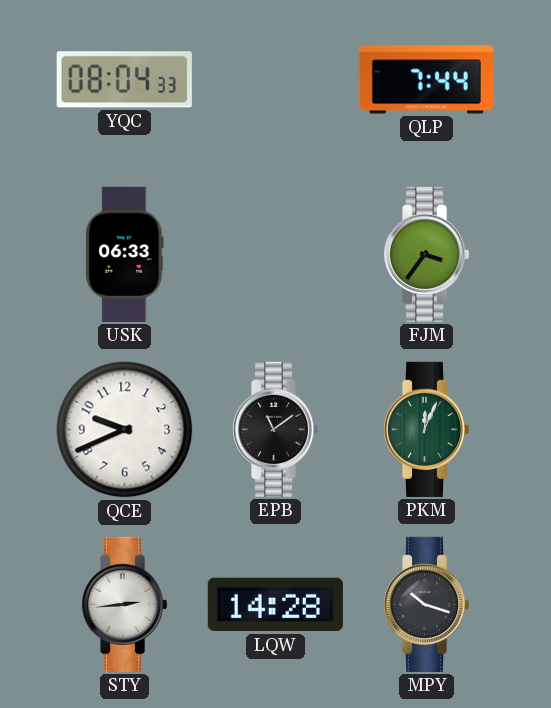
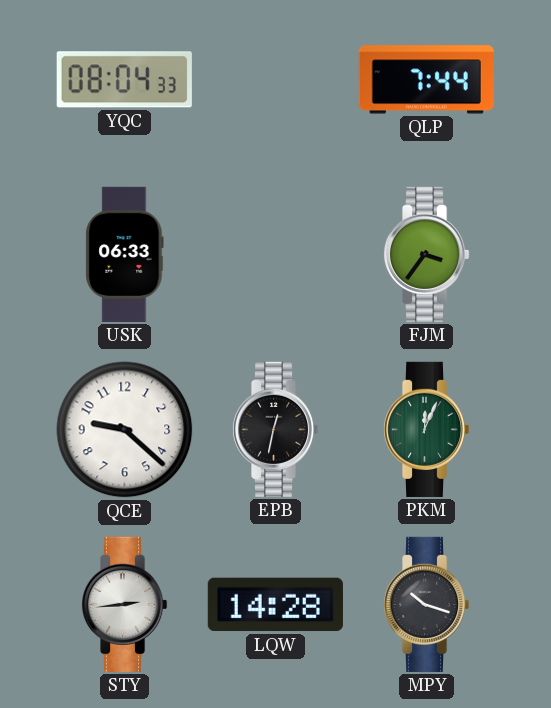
QCE: 9:41 -> 9:22
EPB: 11:09 -> 12:32
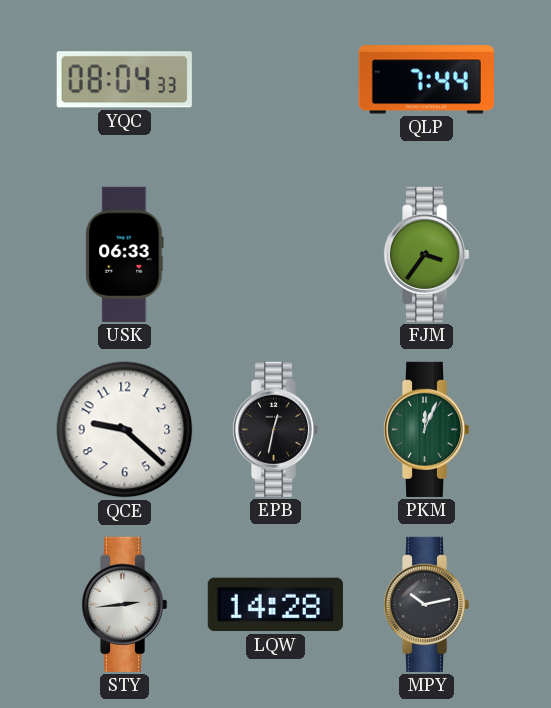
MPY: 10:18 -> 10:13
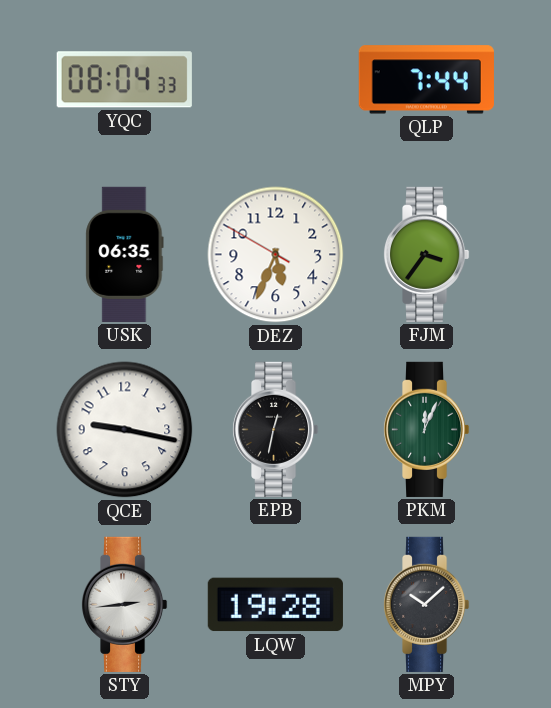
USK: 06:33 -> 06:35
DEZ: none -> 5:33
QCE: 9:22 -> 9:17
LQW: 14:28 -> 19:28
MPY: 10:13 -> 10:08
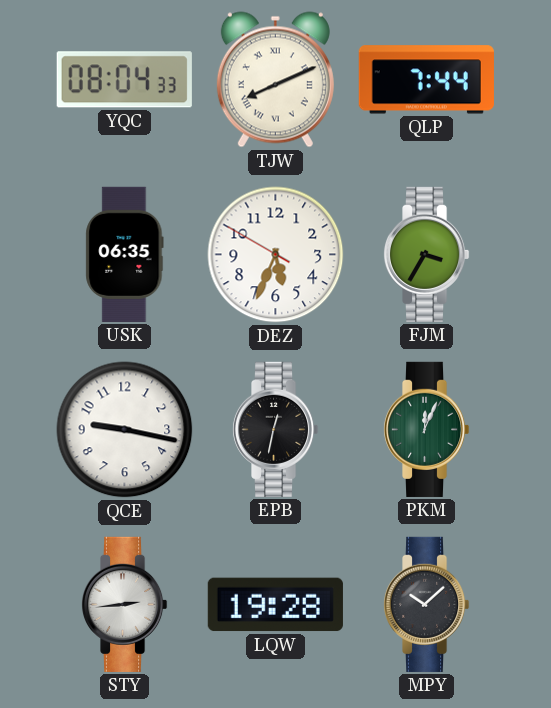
TJW: none -> 8:11
FJM: 3:36 -> 3:35
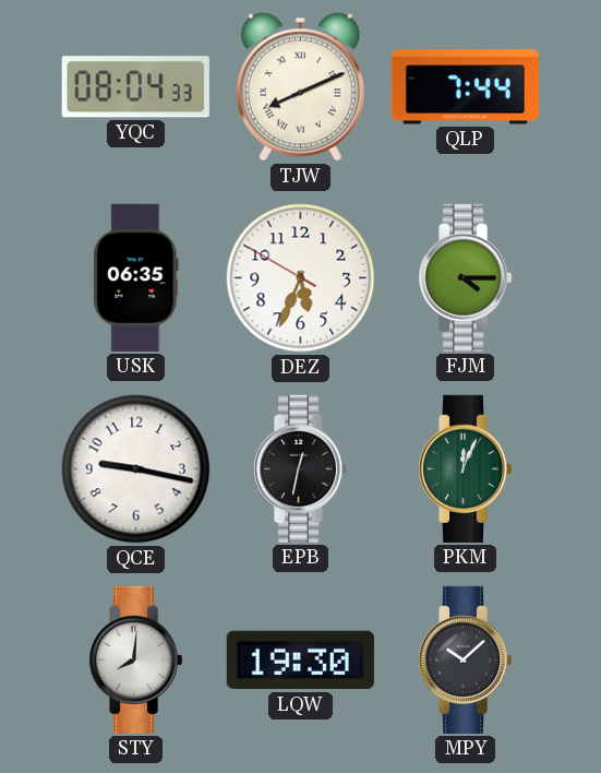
FJM: 3:35 -> 4:15
STY: 2:44 -> 8:01
LQW: 19:28 -> 19:30
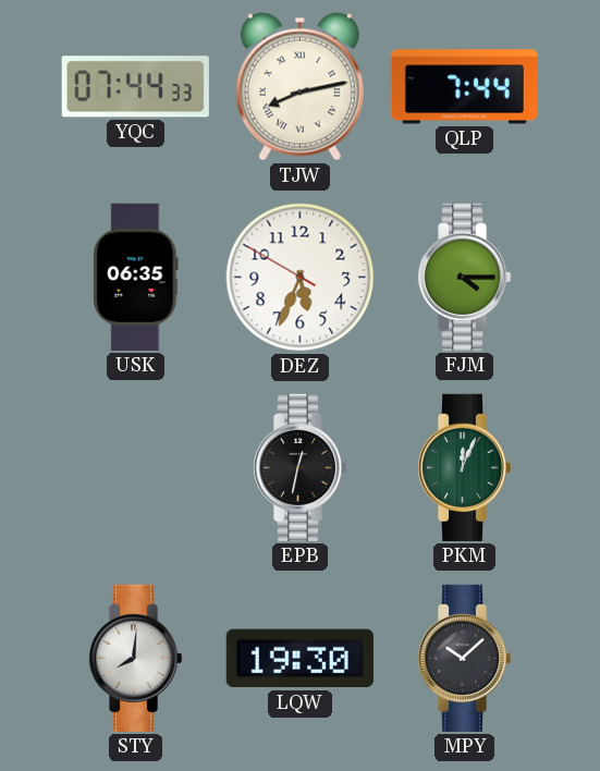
YQC: 08:04 -> 07:44
TJW: 8:11 -> 8:13
QCE: 9:17 -> none
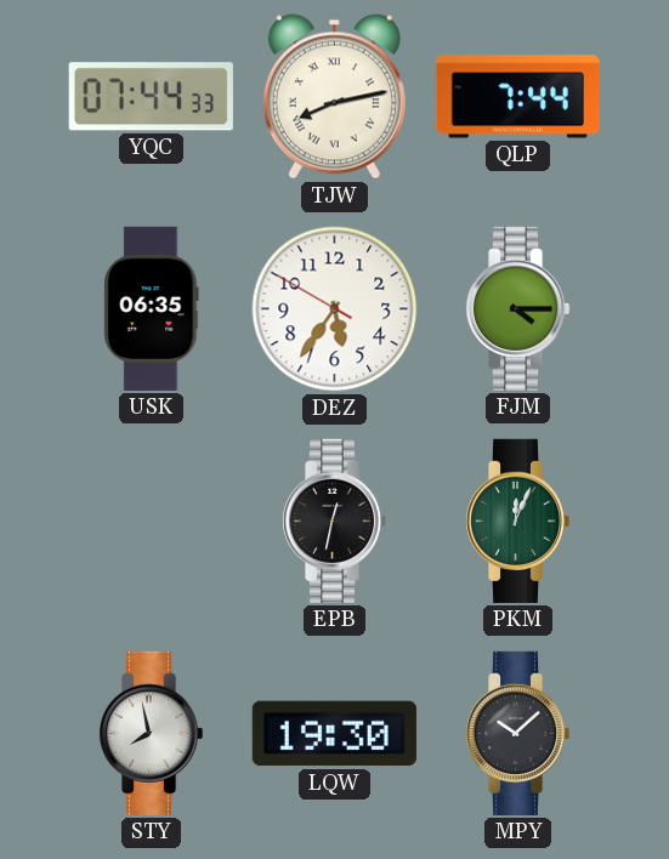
DEZ: 5:33 -> 5:35
STY: 8:01 -> 7:58
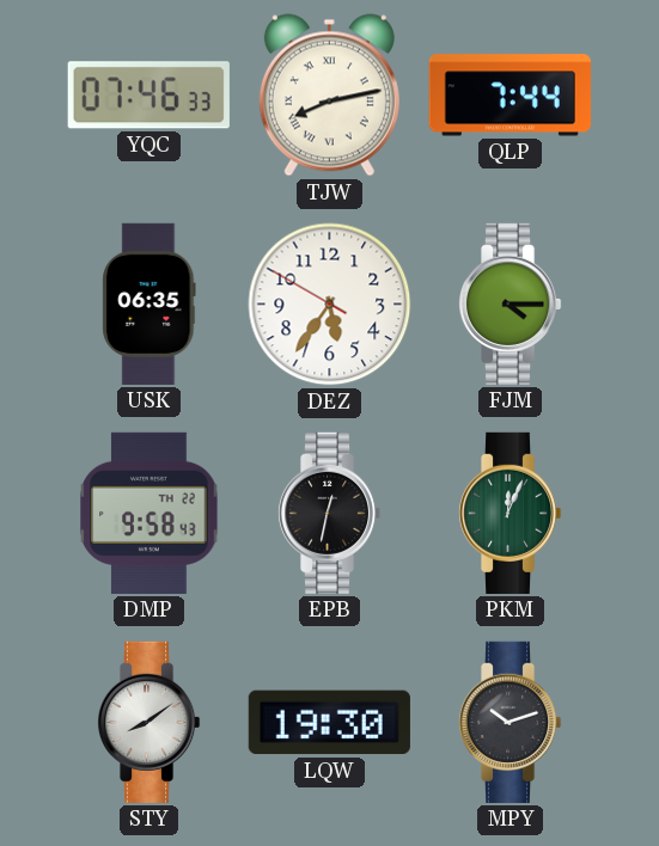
YQC: 07:44 -> 07:46
DMP: none -> 9:58
STY: 7:58 -> 8:09
MPY: 10:08 -> 10:12
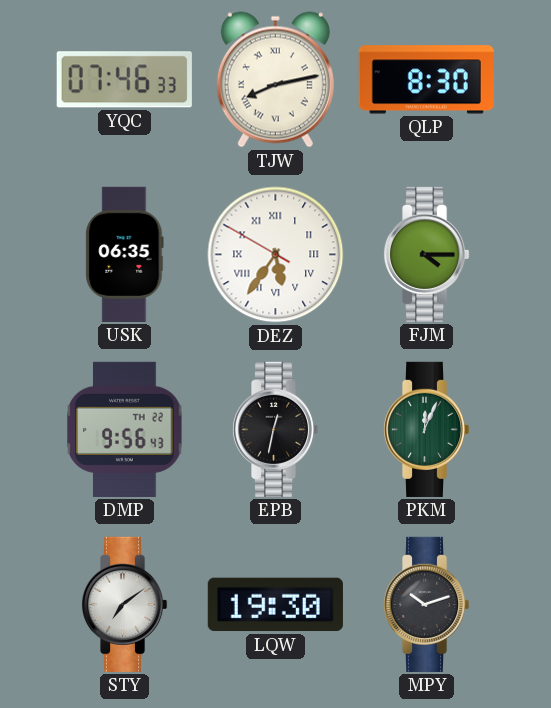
QLP: 7:44 -> 8:30
DEZ numerals: Arabic -> Roman
DMP: 9:58 -> 9:56
STY: 8:09 -> 7:09
